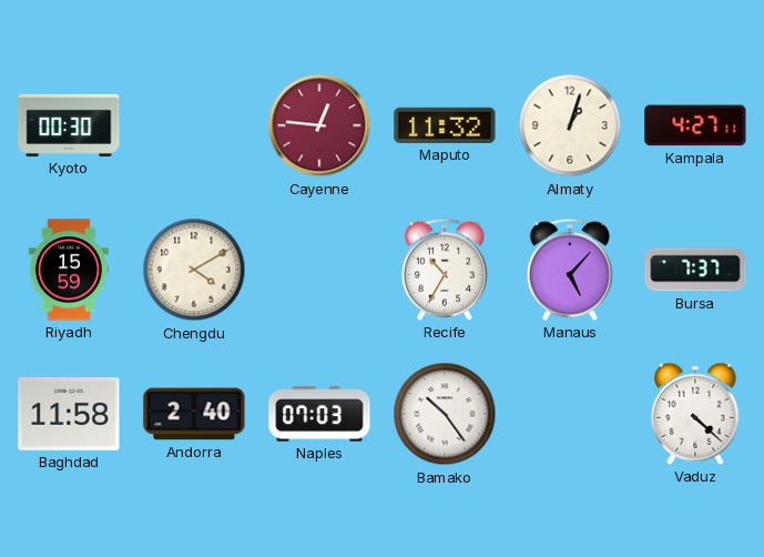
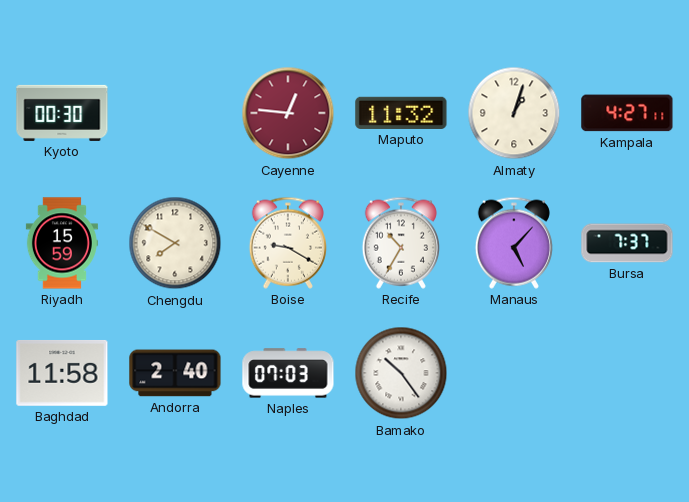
Chengdu: 4:10 -> 7:50
Boise: none -> 9:20
Vaduz: 4:22 -> none
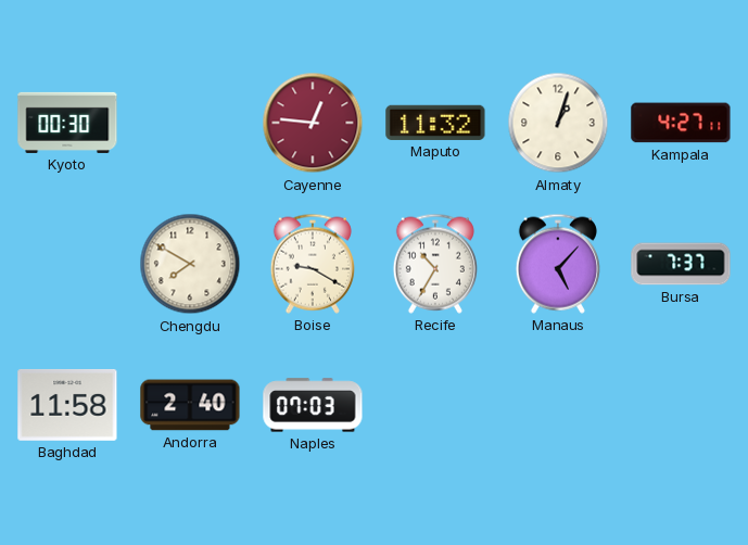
Riyadh: 15:59 -> none
Bamako: 10:24 -> none
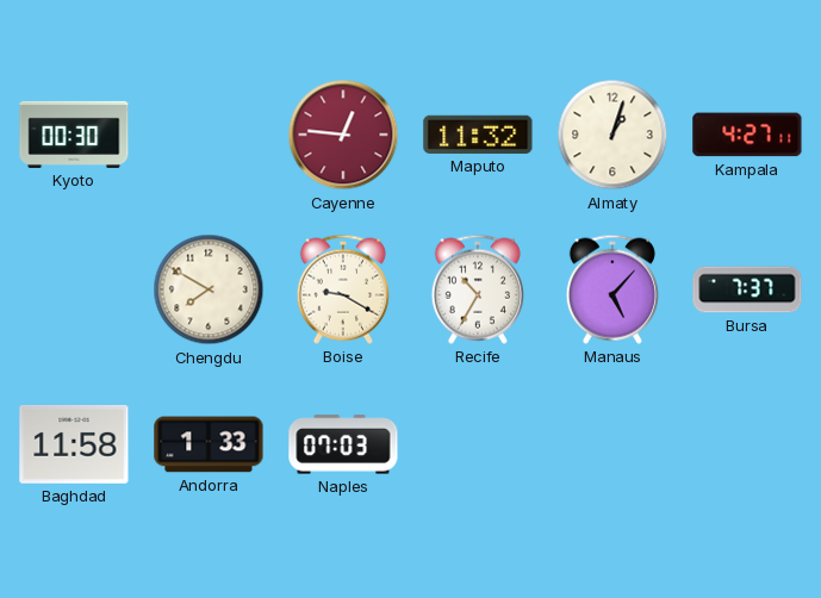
Andorra: 2:40 -> 1:33
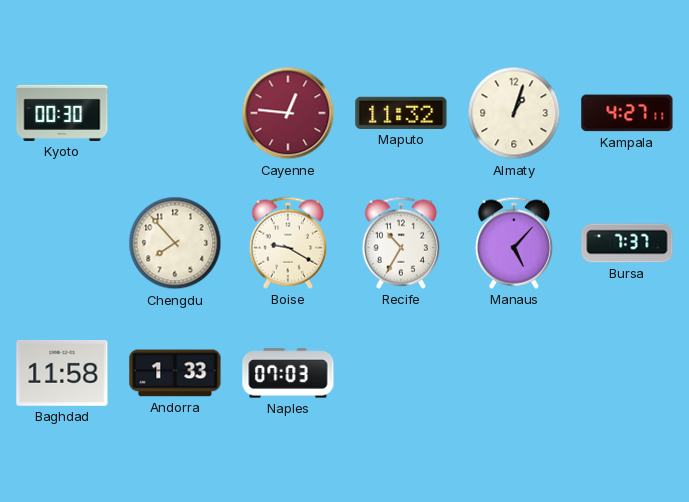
Chengdu: 7:50 -> 7:53
